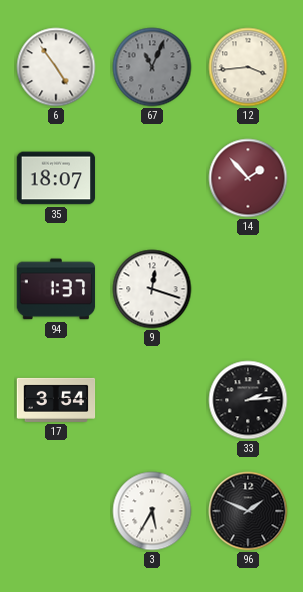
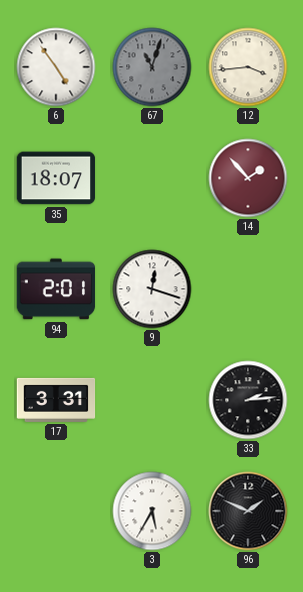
67: 11:04 -> 11:03
94: 1:37 -> 2:01
17: 3:54 -> 3:31
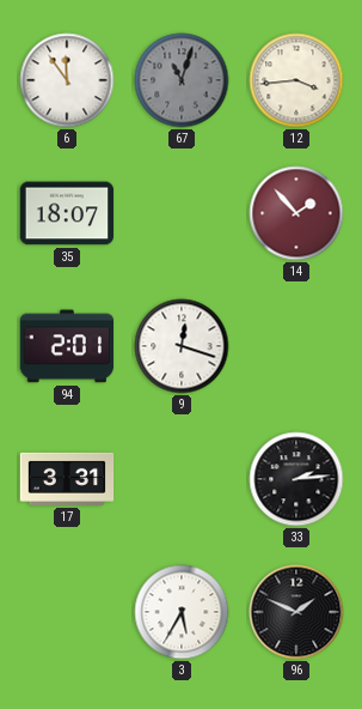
6: 4:54 -> 11:54
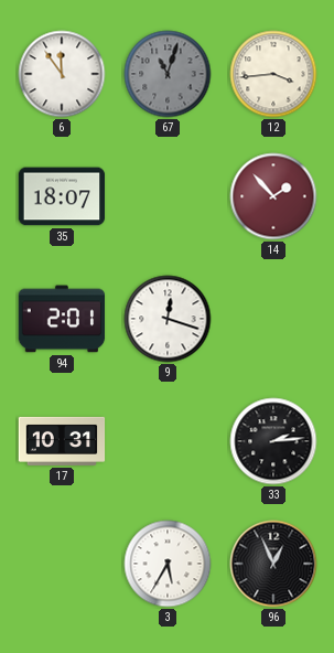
17: 3:31 -> 10:31
96: 1:49 -> 12:56
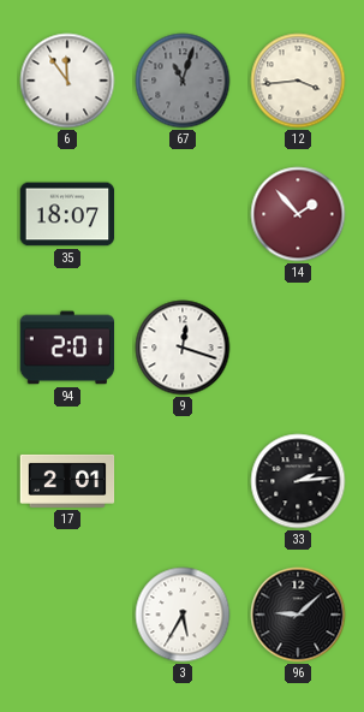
17: 10:31 -> 2:01
96: 12:56 -> 9:08
